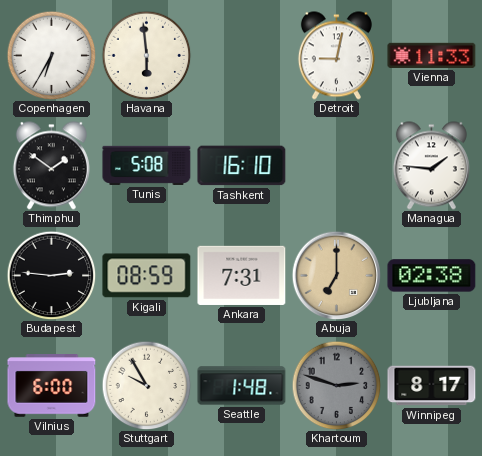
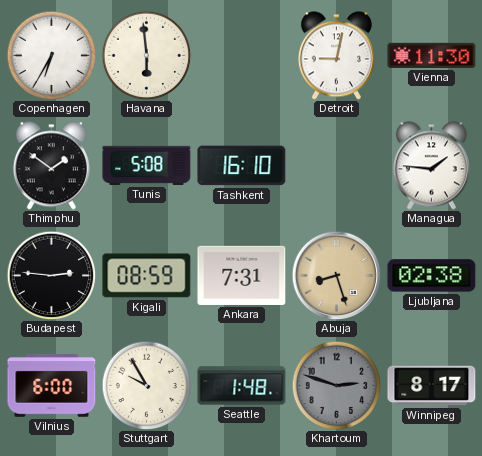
Vienna: 11:33 -> 11:30
Abuja: 7:00 -> 8:27
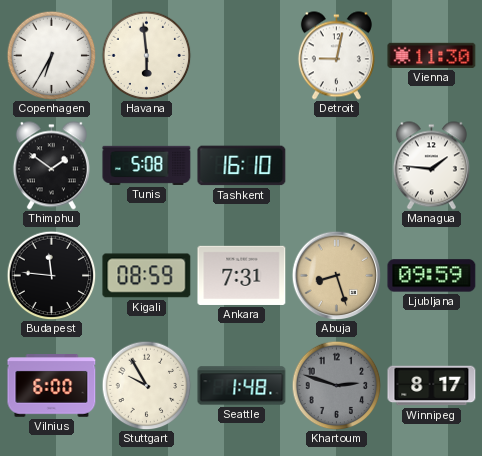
Budapest: 2:46 -> 11:46
Ljubljana: 02:38 -> 09:59
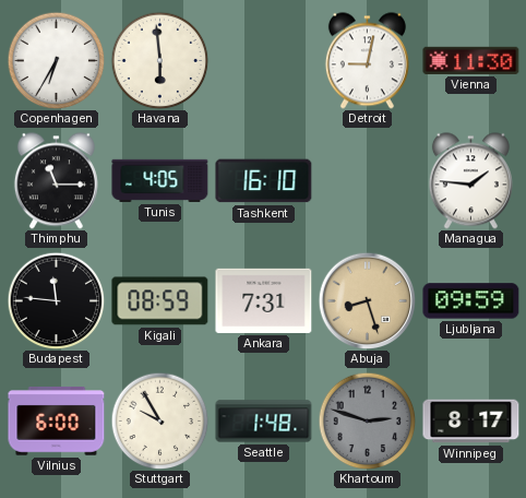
Thimphu: 1:51 -> 11:15
Tunis: 5:08 -> 4:05
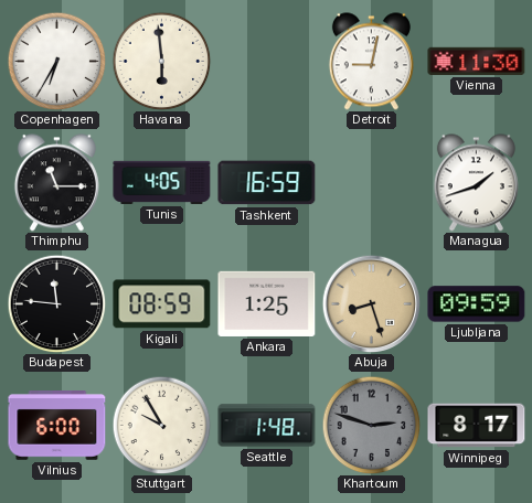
Tashkent: 16:10 -> 16:59
Managua: 1:46 -> 1:42
Ankara: 7:31 -> 1:25
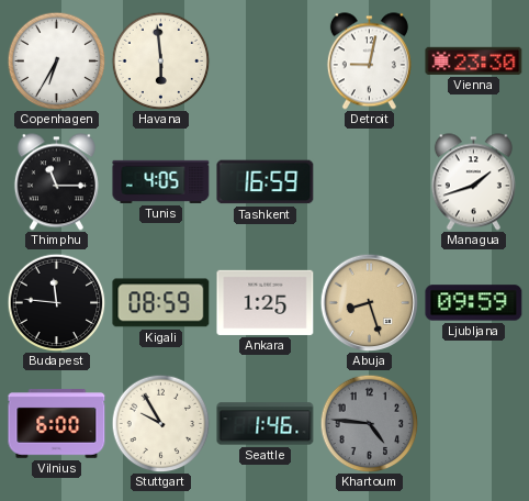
Vienna: 11:30 -> 23:30
Seattle: 1:48 -> 1:46
Khartoum: 2:48 -> 4:46
Winnipeg: 8:17 -> none
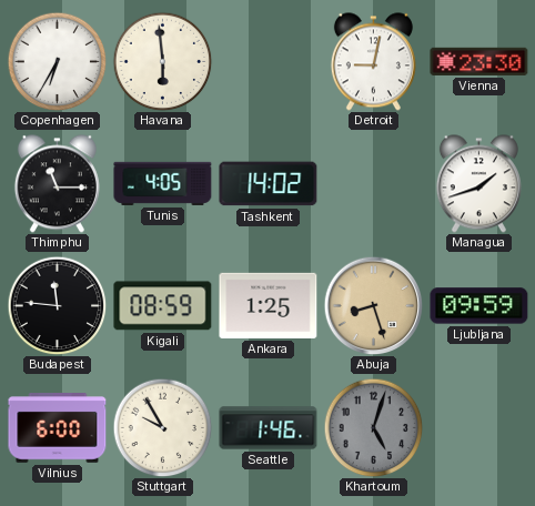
Tashkent: 16:59 -> 14:02
Khartoum: 4:46 -> 5:03
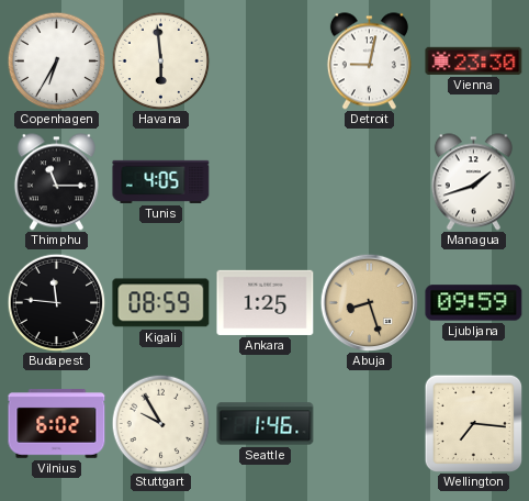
Tashkent: 14:02 -> none
Vilnius: 6:00 -> 6:02
Khartoum: 5:03 -> none
Wellington: none -> 7:16
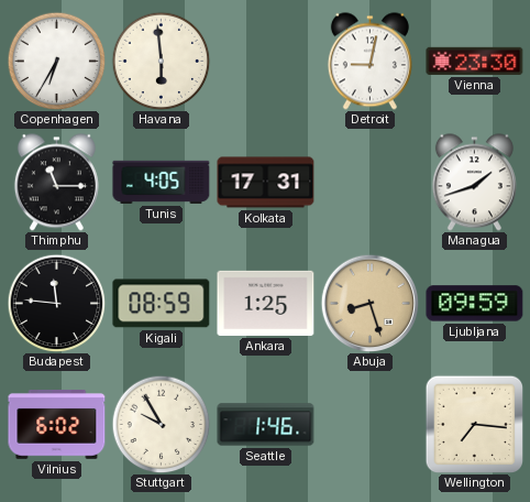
Kolkata: none -> 17:31
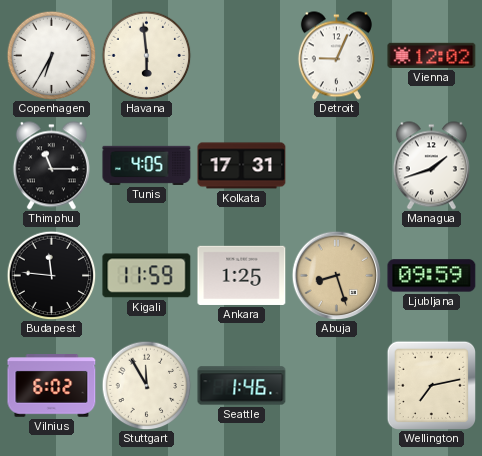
Detroit: 9:02 -> 9:04
Vienna: 23:30 -> 12:02
Kigali: 08:59 -> 11:59
Stuttgart: 9:55 -> 11:55
Wellington: 7:16 -> 7:13
